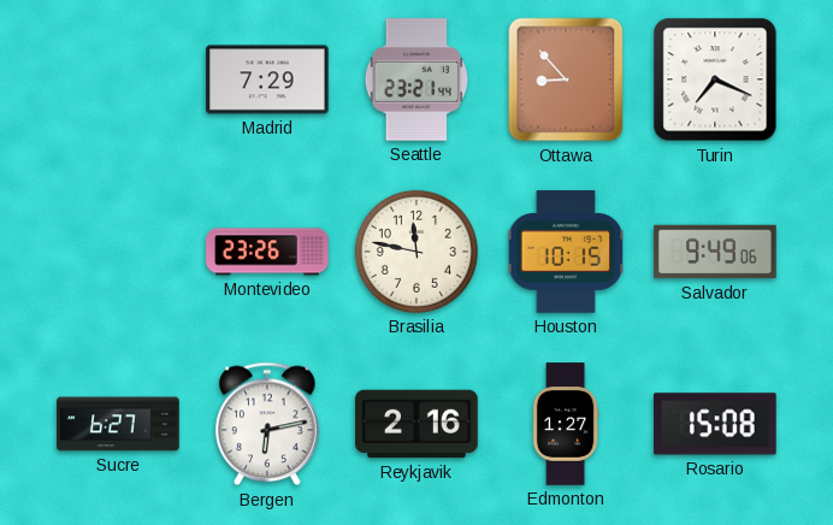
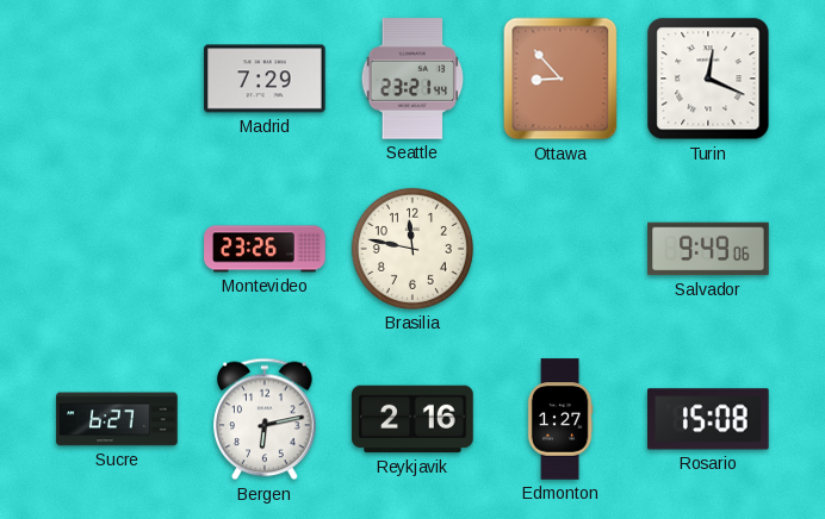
Turin: 7:19 -> 12:19
Houston: 10:15 -> none
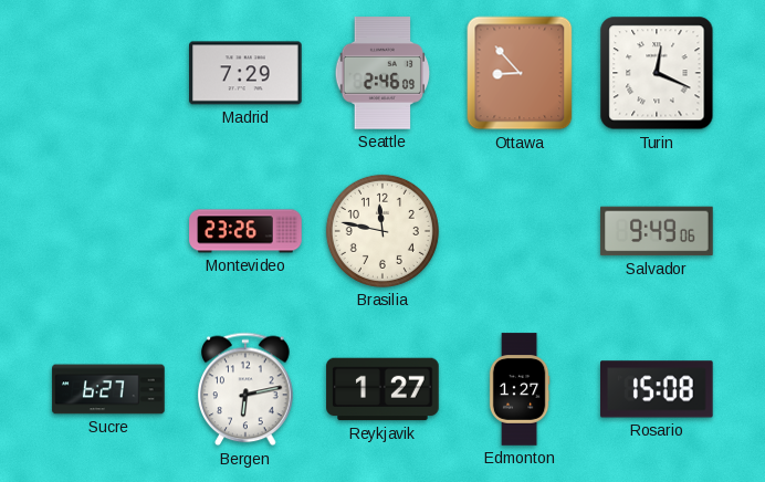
Seattle: 23:21 -> 2:46
Reykjavik: 2:16 -> 1:27
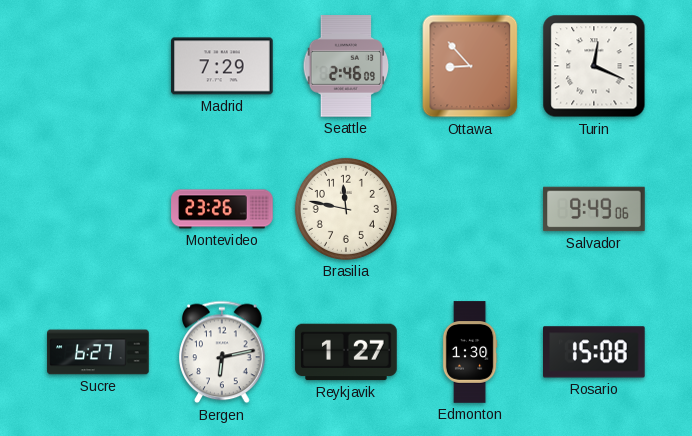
Edmonton: 1:27 -> 1:30
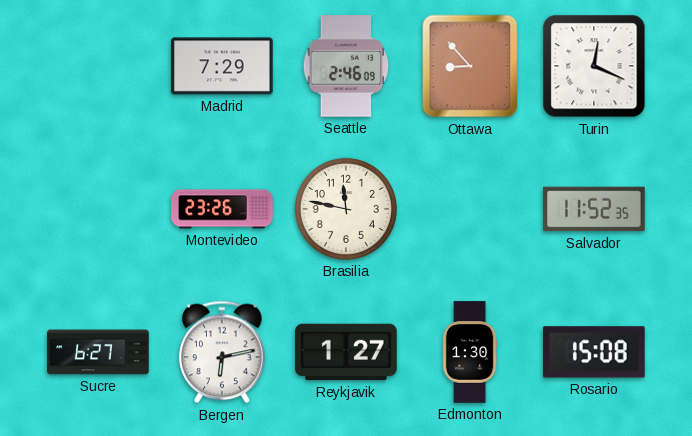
Salvador: 9:49 -> 11:52
